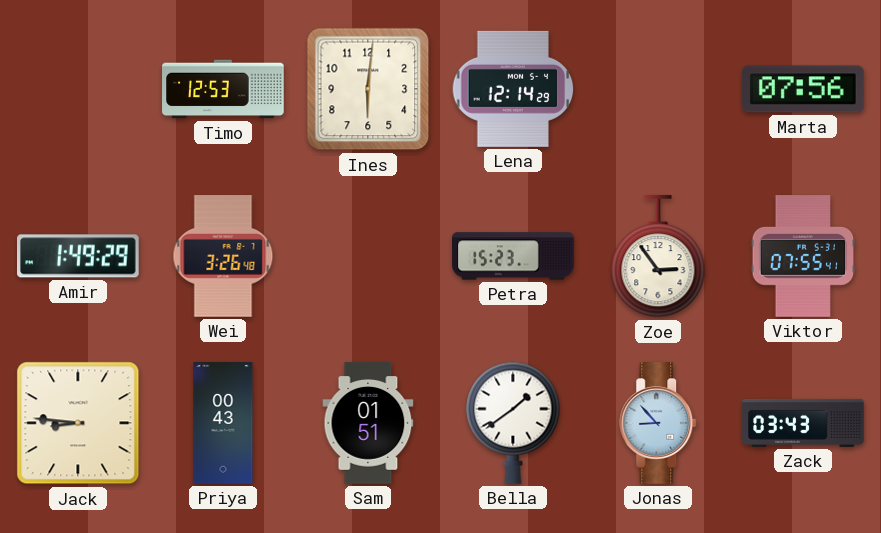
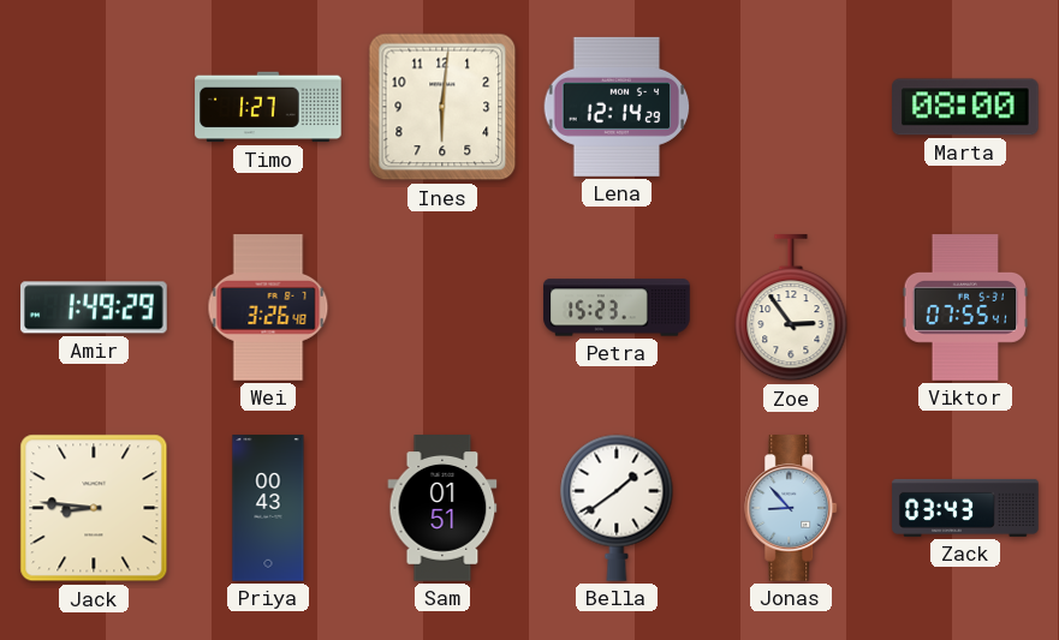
Timo: 12:53 -> 1:27
Marta: 07:56 -> 08:00
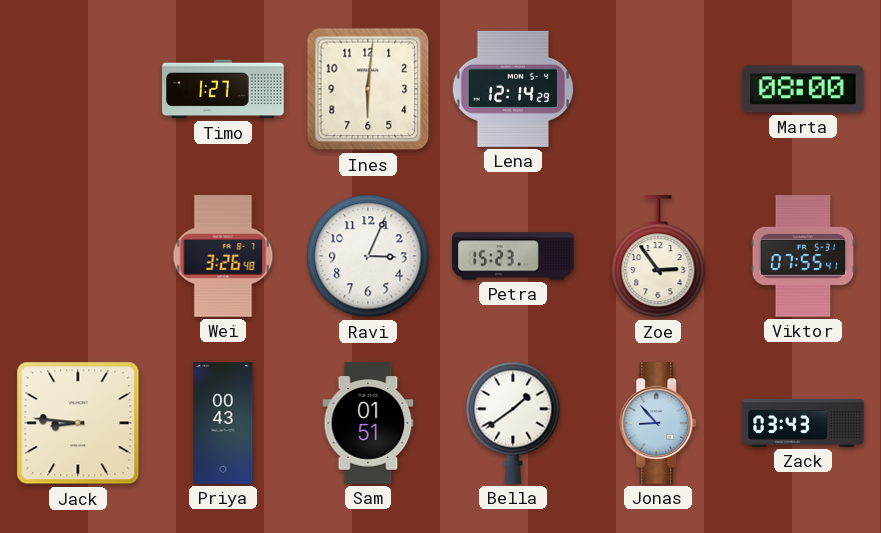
Amir: 1:49 -> none
Ravi: none -> 3:04
